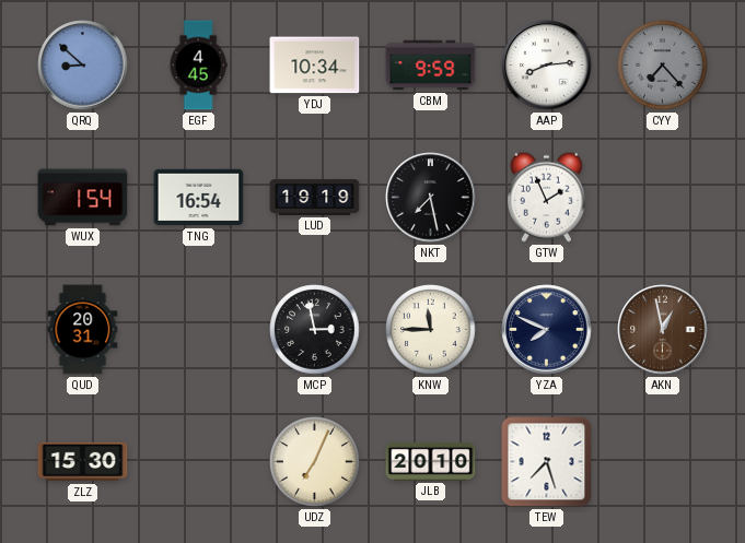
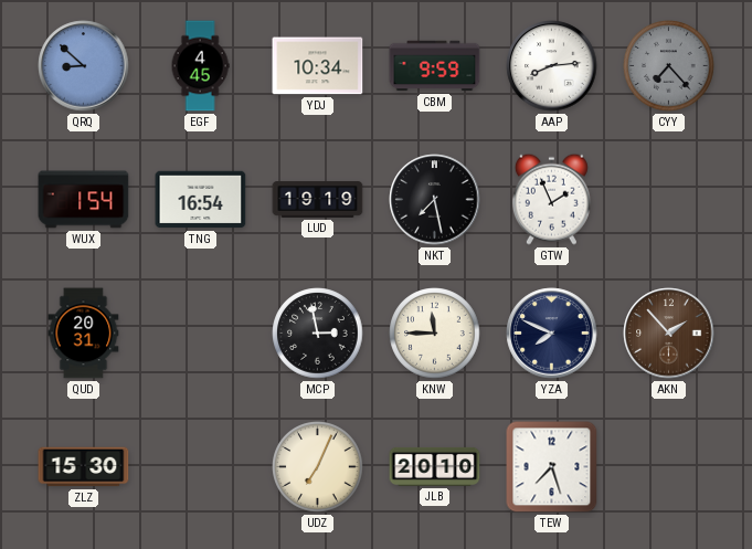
AKN: 12:58 -> 1:53
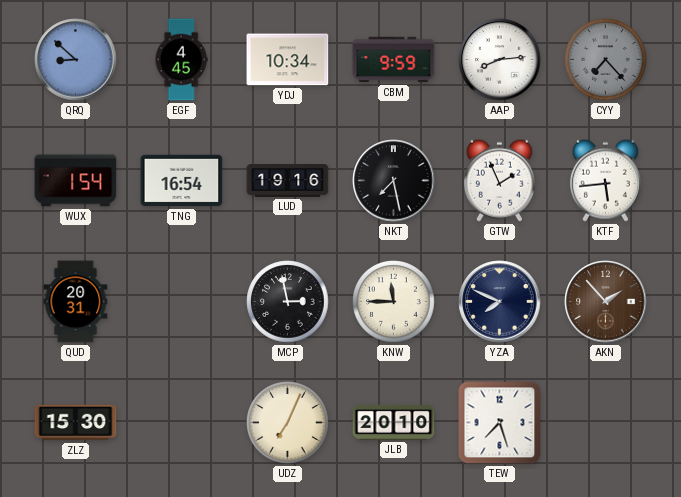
LUD: 19:19 -> 19:16
KTF: none -> 5:44
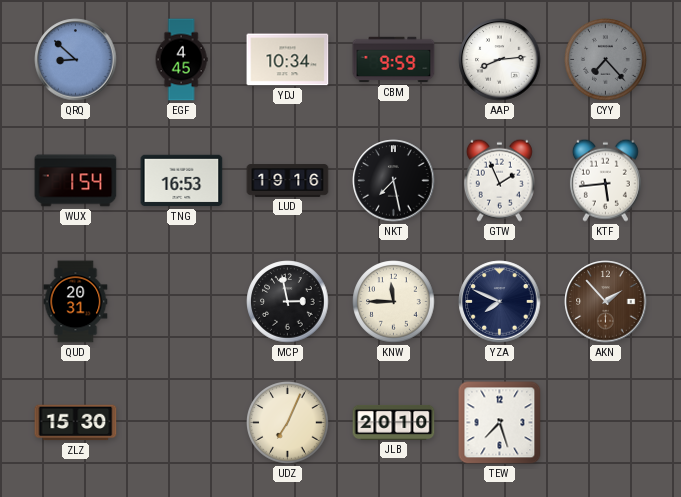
TNG: 16:54 -> 16:53
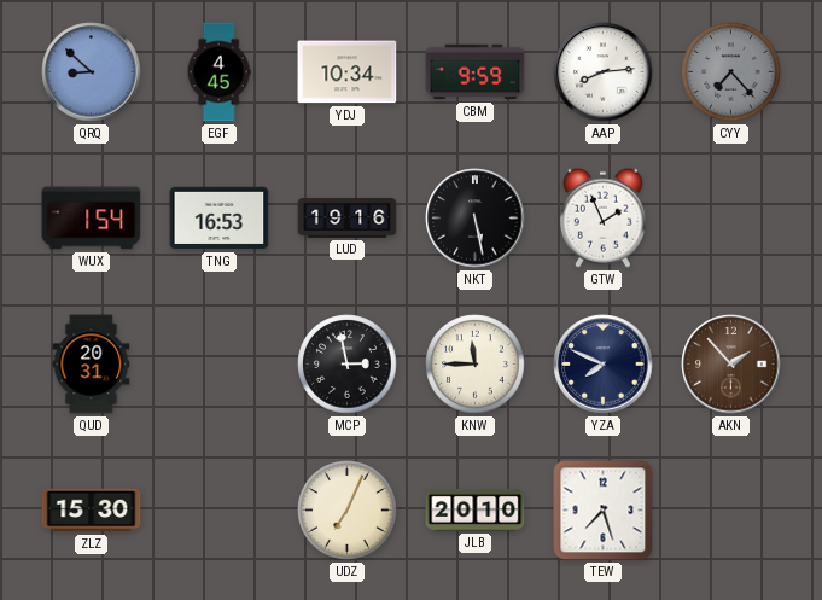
NKT: 7:28 -> 5:28
KTF: 5:44 -> none
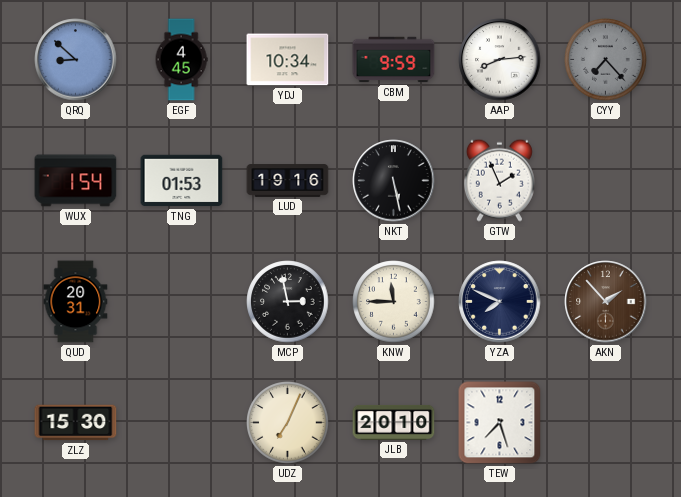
TNG: 16:53 -> 01:53
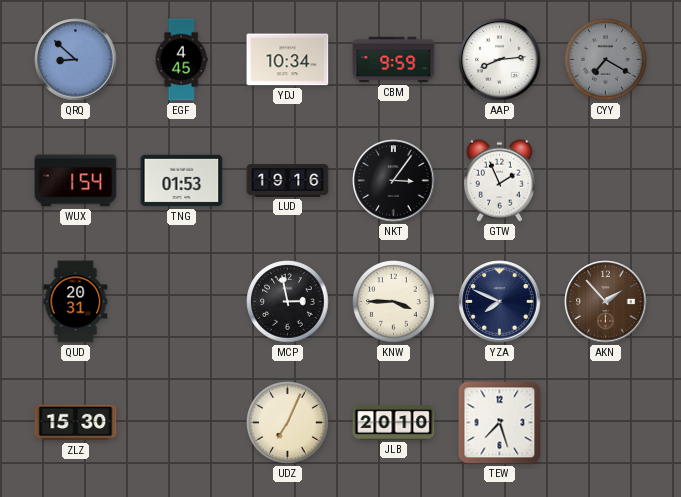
CYY: 7:23 -> 7:20
NKT: 5:28 -> 3:06
KNW: 11:45 -> 3:45
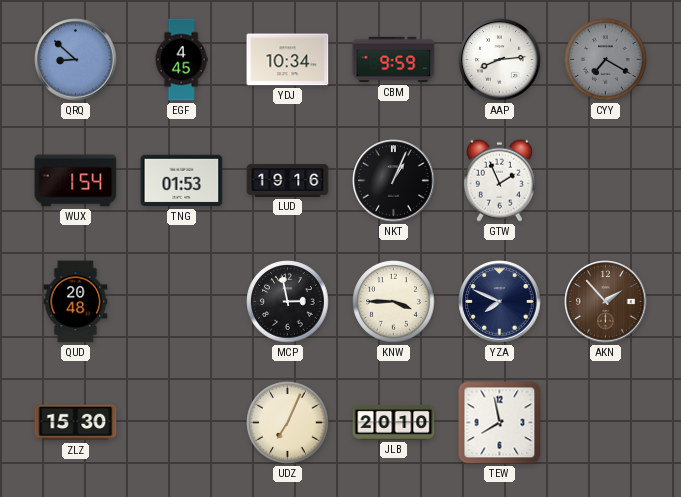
NKT: 3:06 -> 1:04
QUD: 20:31 -> 20:48
TEW: 7:27 -> 7:58
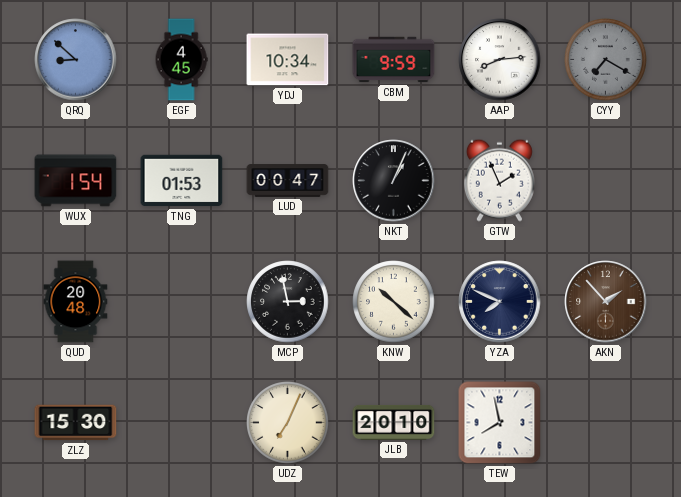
LUD: 19:16 -> 00:47
KNW: 3:45 -> 10:22
